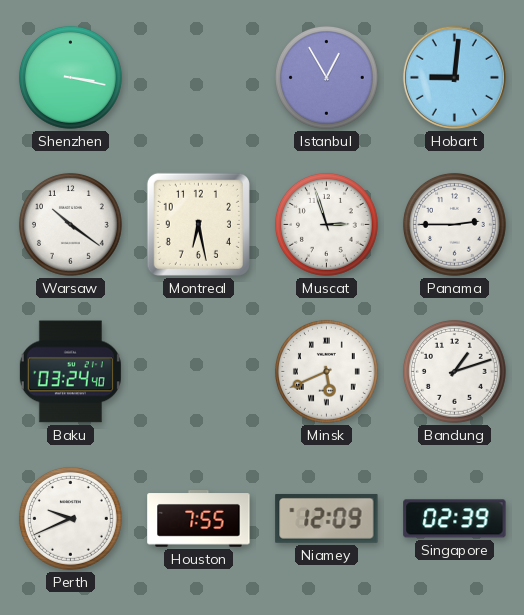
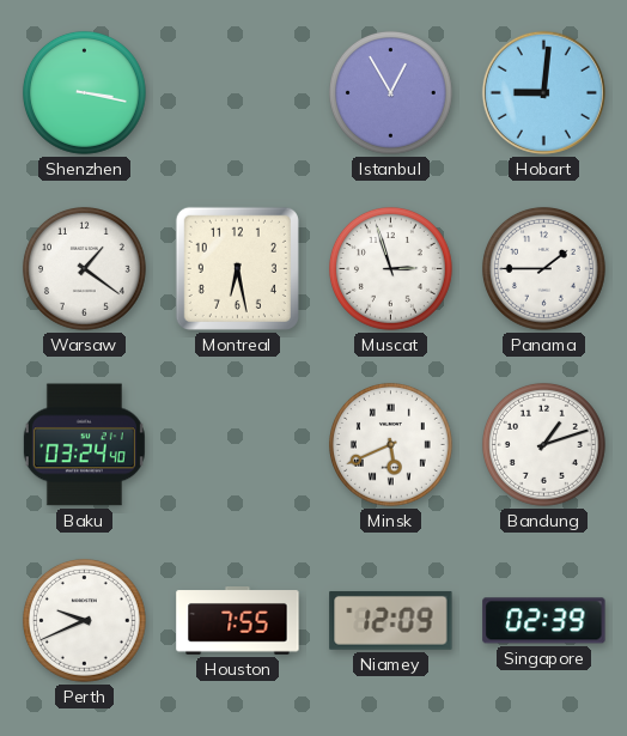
Warsaw: 10:21 -> 1:21
Panama: 2:45 -> 1:45
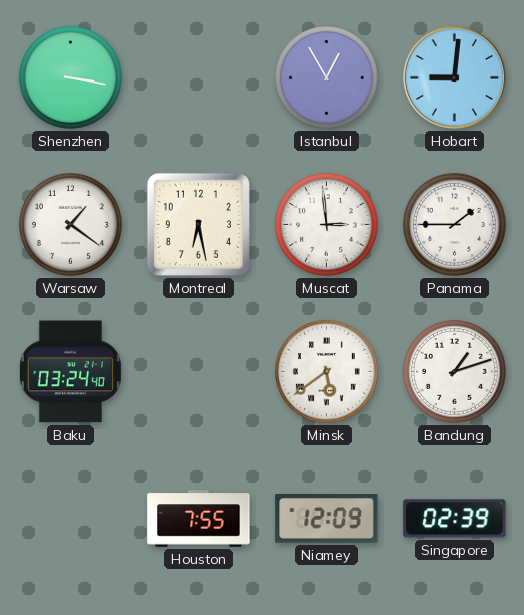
Muscat: 2:57 -> 2:59
Minsk: 5:41 -> 5:39
Perth: 9:41 -> none
